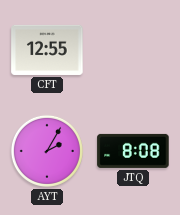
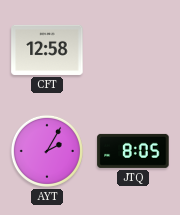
CFT: 12:55 -> 12:58
JTQ: 8:08 -> 8:05
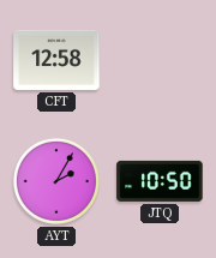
JTQ: 8:05 -> 10:50
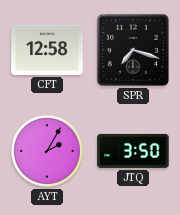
SPR: none -> 7:18
JTQ: 10:50 -> 3:50
